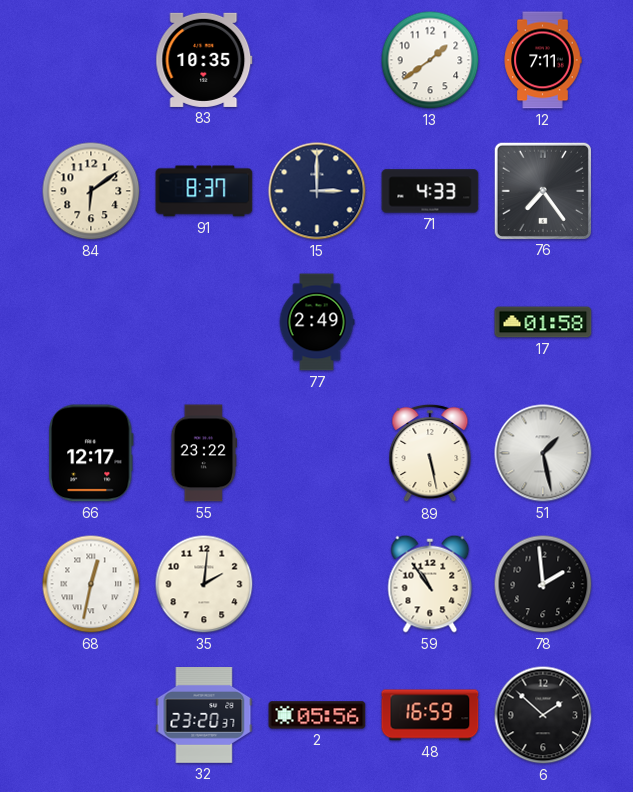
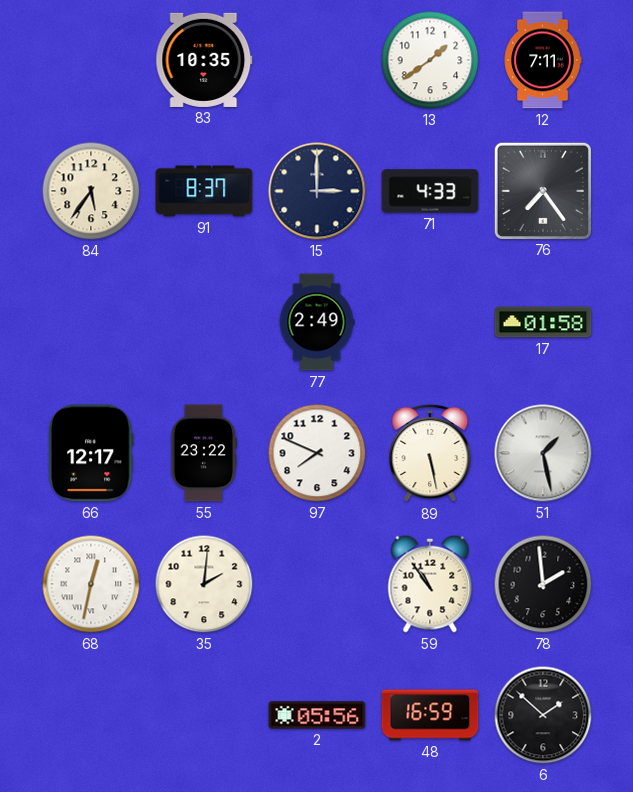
84: 6:09 -> 5:36
97: none -> 7:49
32: 23:20 -> none
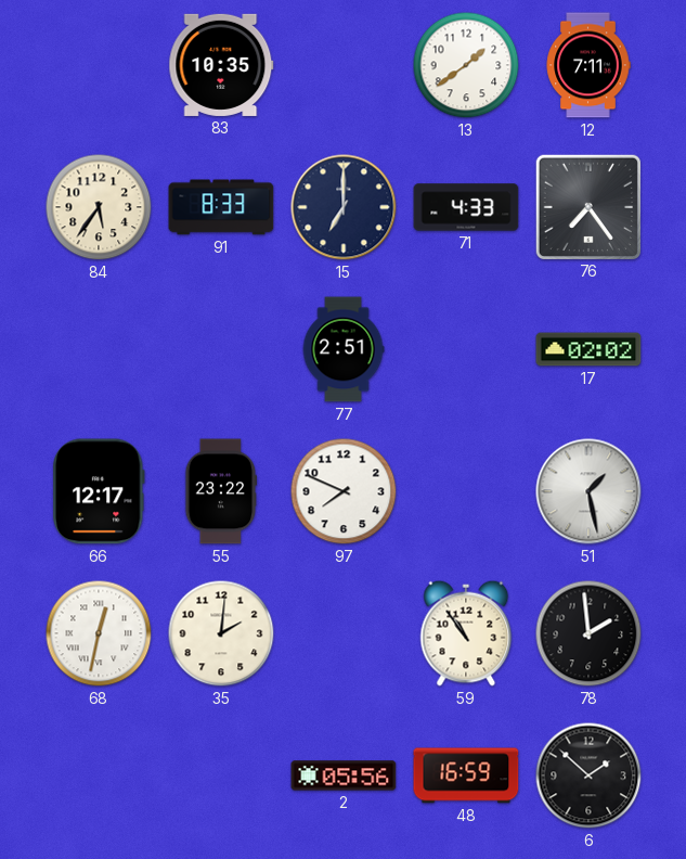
91: 8:37 -> 8:33
15: 3:00 -> 7:00
77: 2:49 -> 2:51
17: 01:58 -> 02:02
89: 5:28 -> none
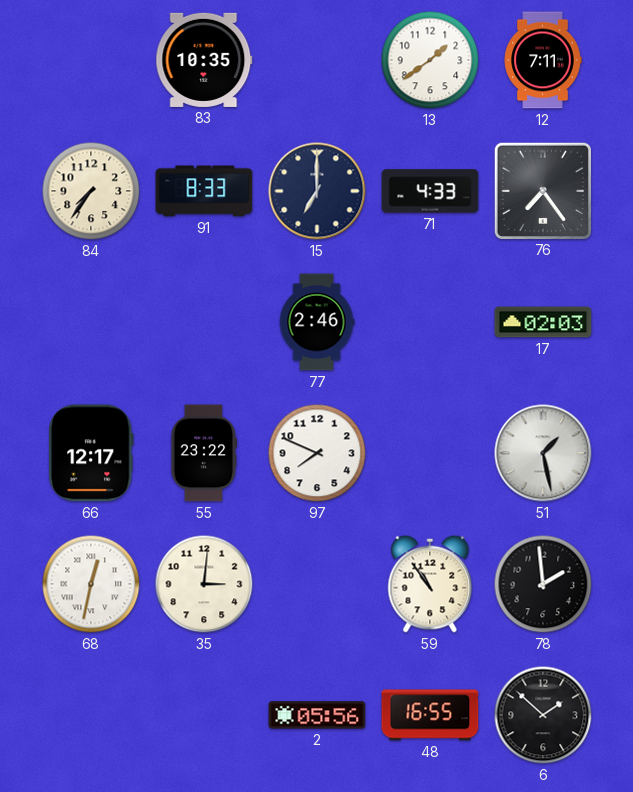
84: 5:36 -> 7:36
77: 2:51 -> 2:46
17: 02:02 -> 02:03
35: 2:01 -> 3:01
48: 16:59 -> 16:55
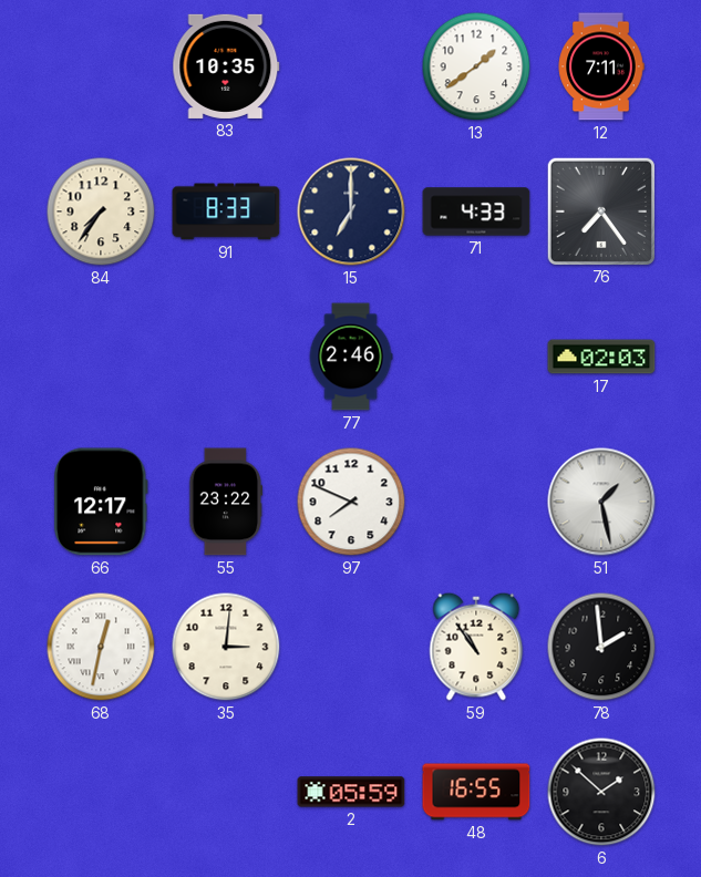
2: 05:56 -> 05:59
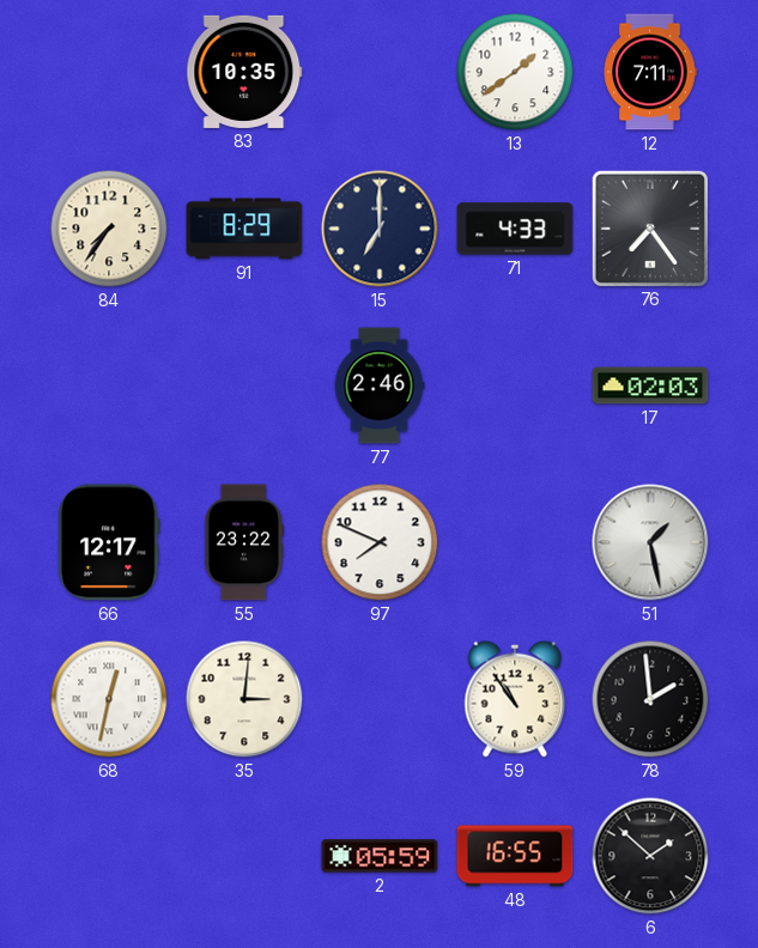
91: 8:33 -> 8:29
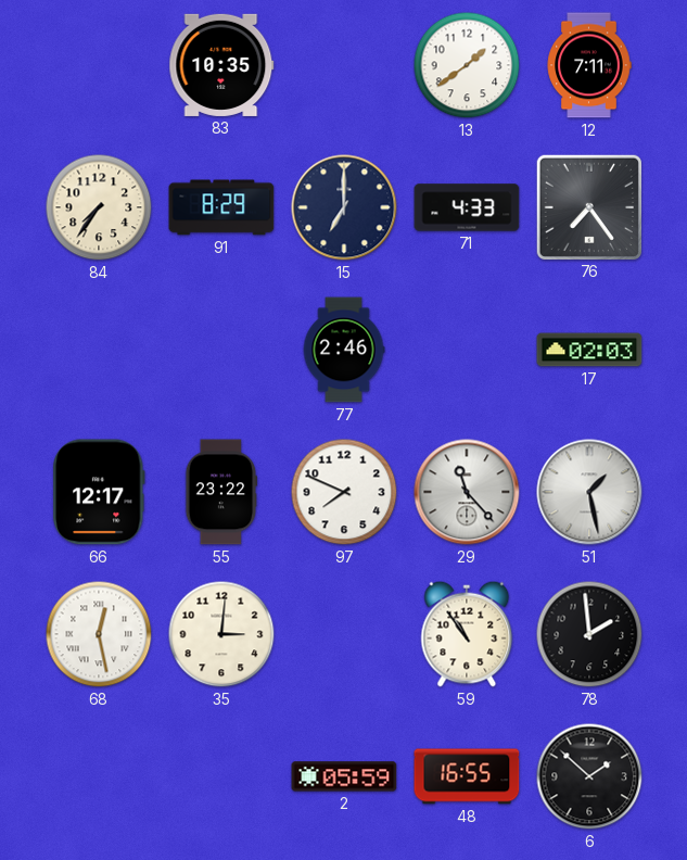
29: none -> 11:23
68: 12:32 -> 12:28
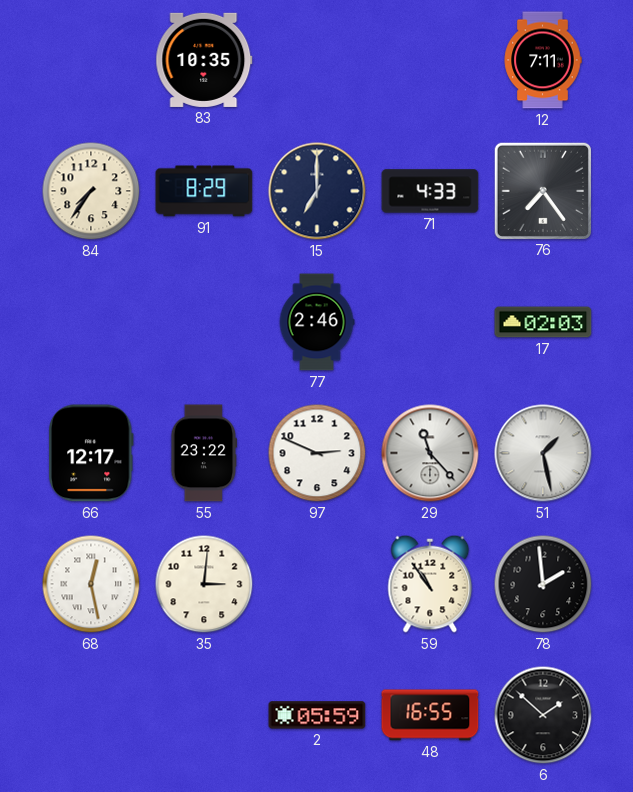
13: 1:39 -> none
97: 7:49 -> 2:49
